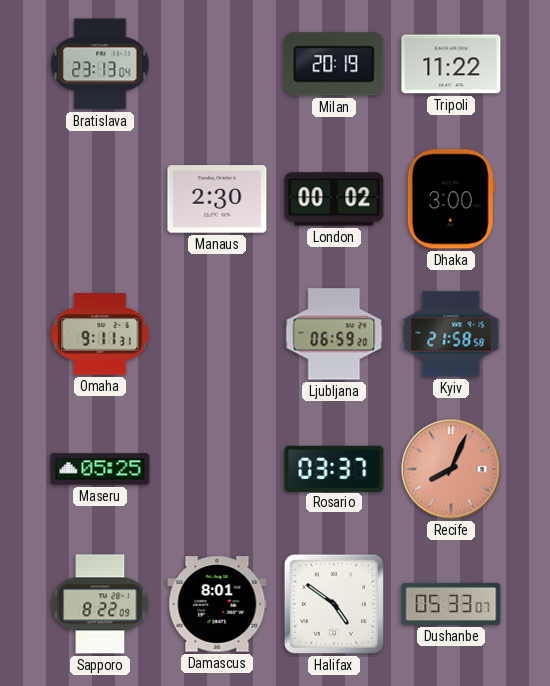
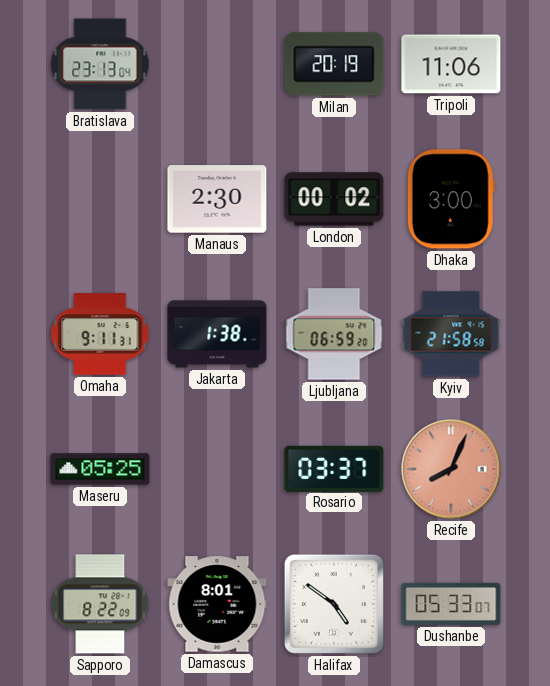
Tripoli: 11:22 -> 11:06
Jakarta: none -> 1:38
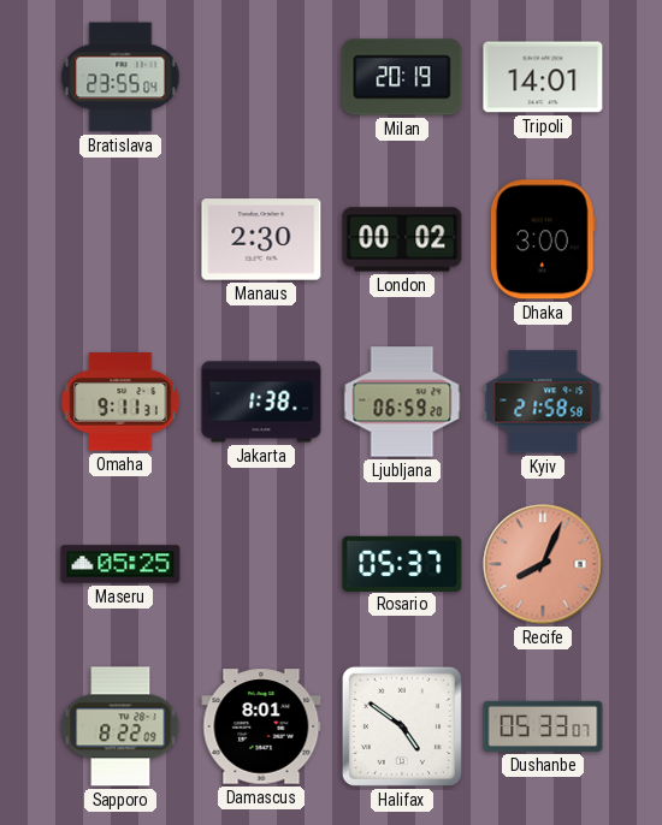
Bratislava: 23:13 -> 23:55
Tripoli: 11:06 -> 14:01
Rosario: 03:37 -> 05:37
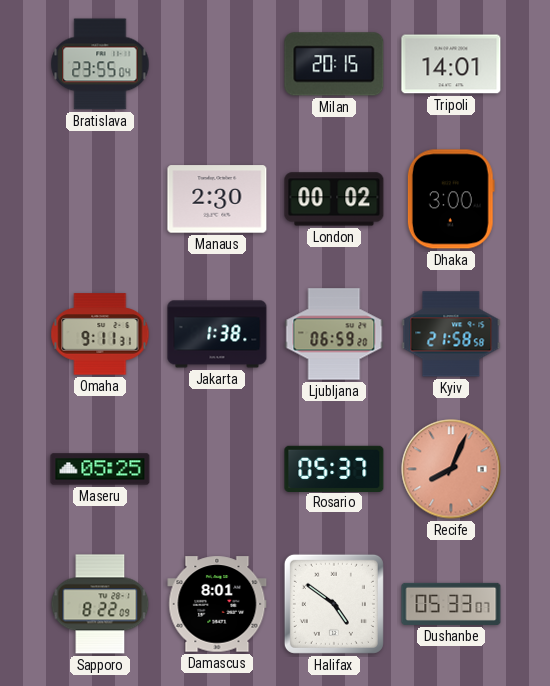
Milan: 20:19 -> 20:15
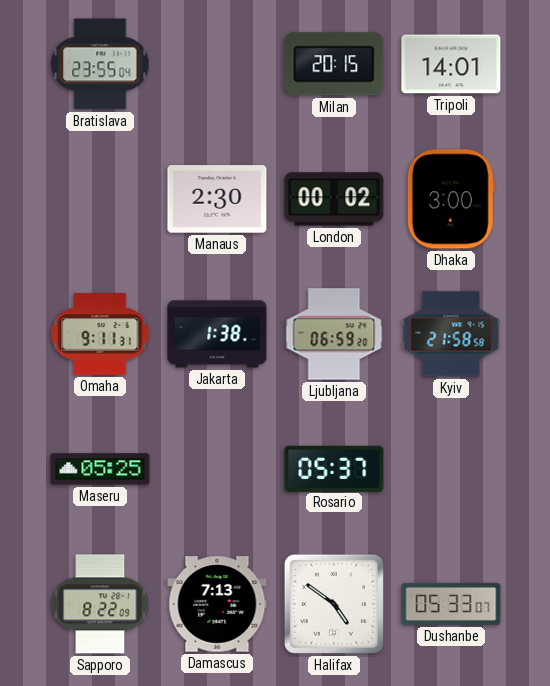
Recife: 8:04 -> none
Damascus: 8:01 -> 7:13
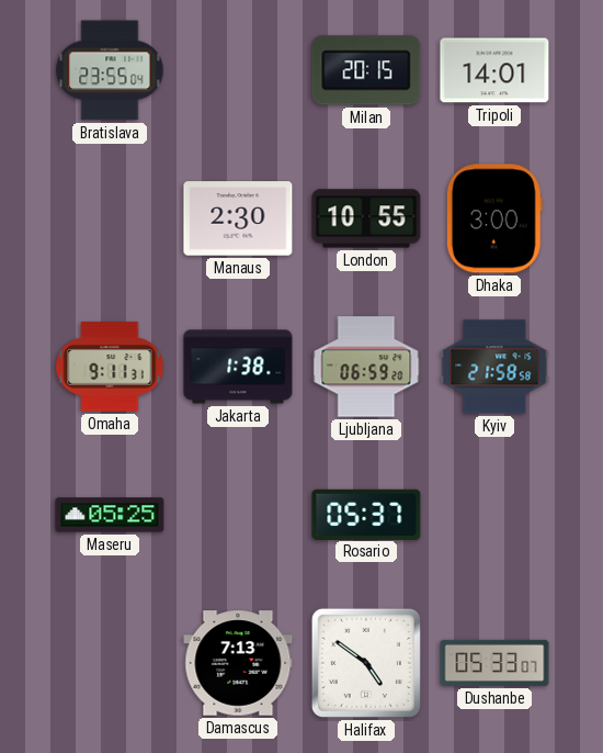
London: 00:02 -> 10:55
Sapporo: 8:22 -> none
